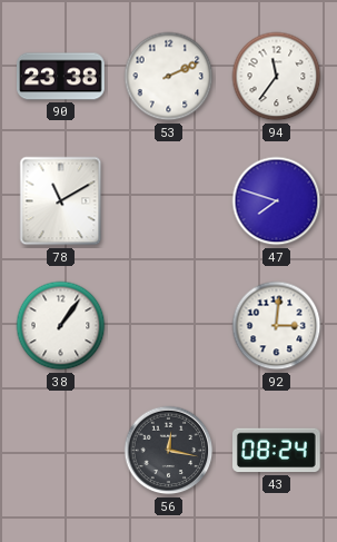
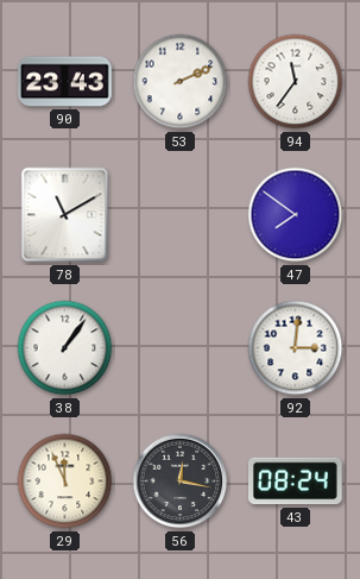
90: 23:38 -> 23:43
47: 7:48 -> 7:51
29: none -> 11:56
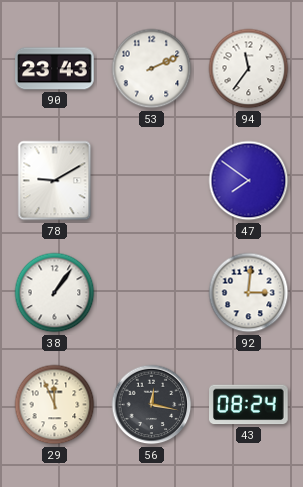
78: 11:10 -> 9:10
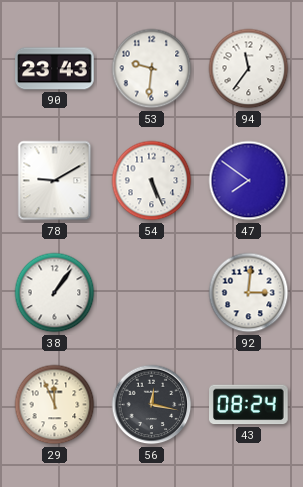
53: 2:11 -> 9:31
54: none -> 5:26
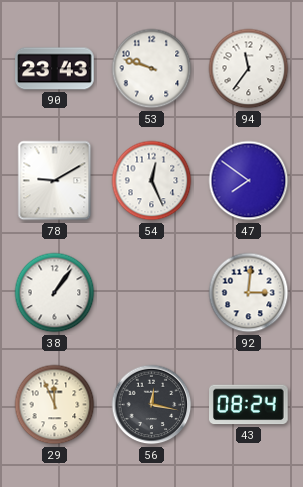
53: 9:31 -> 9:48
54: 5:26 -> 12:26
